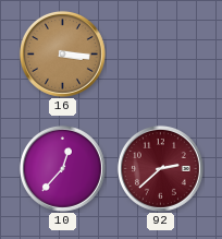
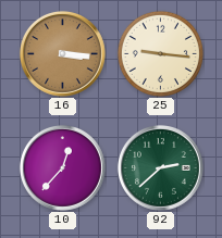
25: none -> 9:16
92 dial: burgundy -> green
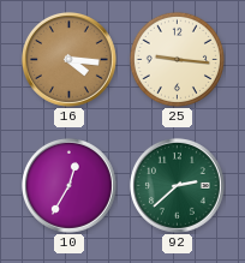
16: 3:16 -> 4:16
10: 12:37 -> 12:35
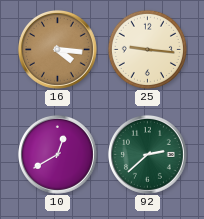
10: 12:35 -> 12:40
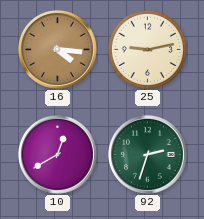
25: 9:16 -> 9:13
92: 2:38 -> 2:33
